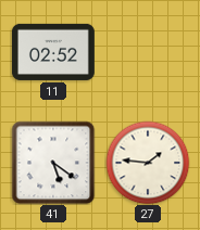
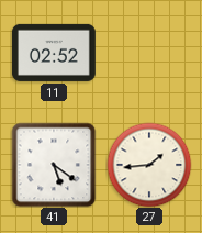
27: 1:46 -> 1:44
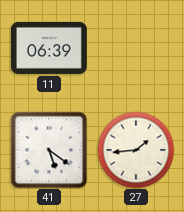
11: 02:52 -> 06:39
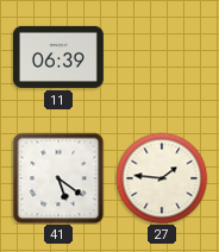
27: 1:44 -> 1:46
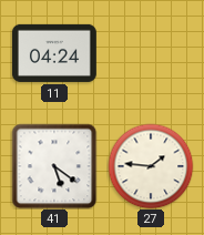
11: 06:39 -> 04:24
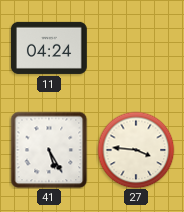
41: 5:21 -> 5:25
27: 1:46 -> 3:46
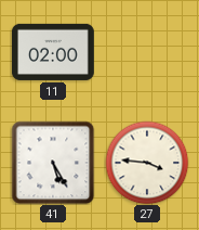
11: 04:24 -> 02:00
